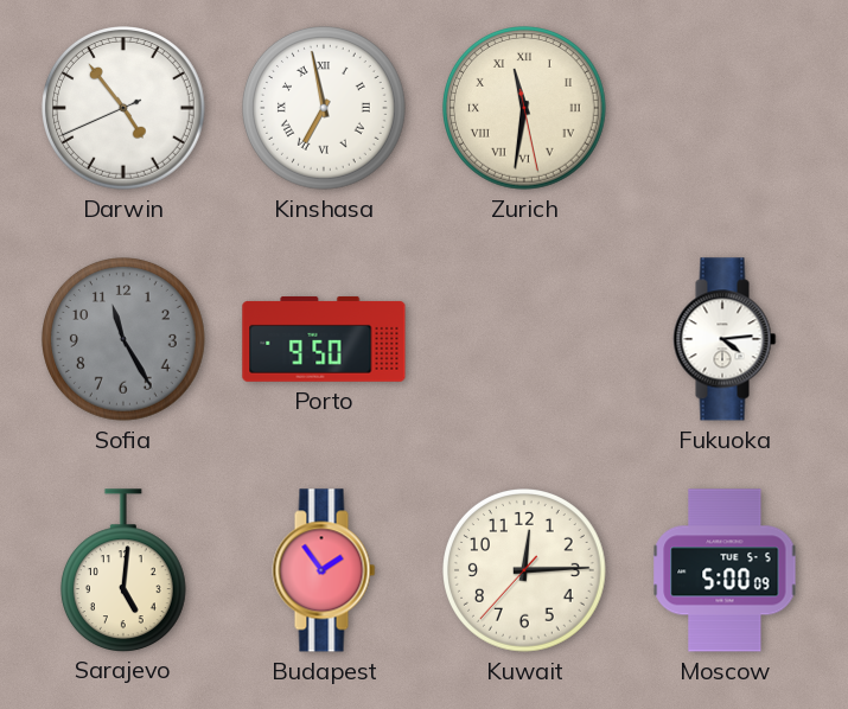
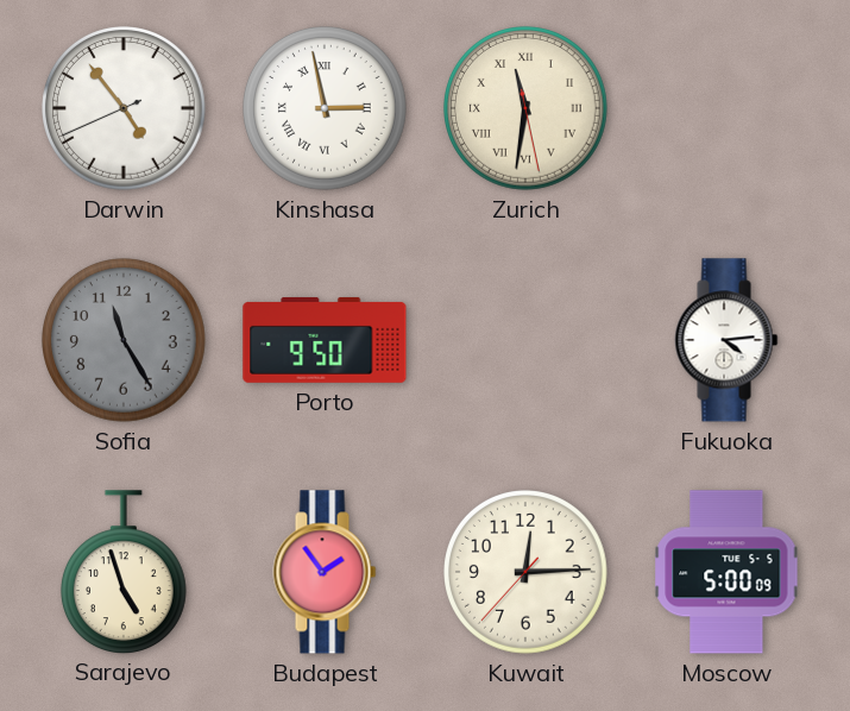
Kinshasa: 6:58 -> 2:58
Sarajevo: 5:01 -> 4:57
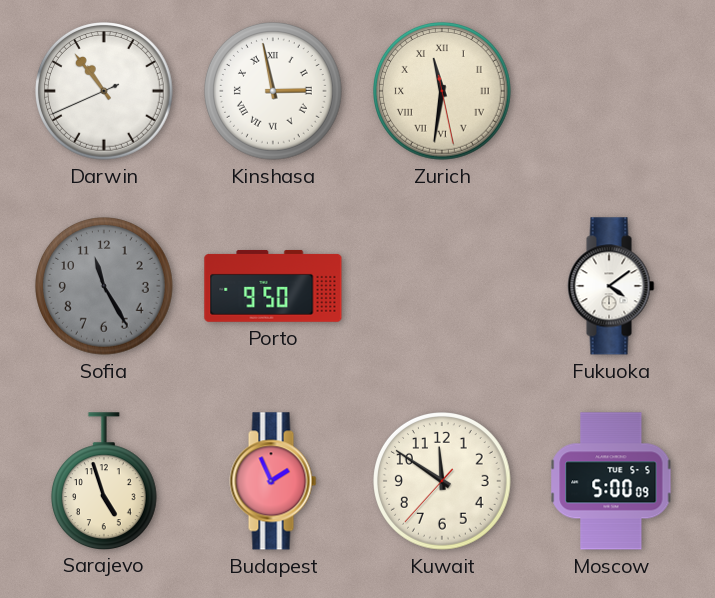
Darwin: 4:53 -> 10:53
Fukuoka: 4:14 -> 4:09
Budapest: 1:54 -> 1:56
Kuwait: 12:14 -> 11:50
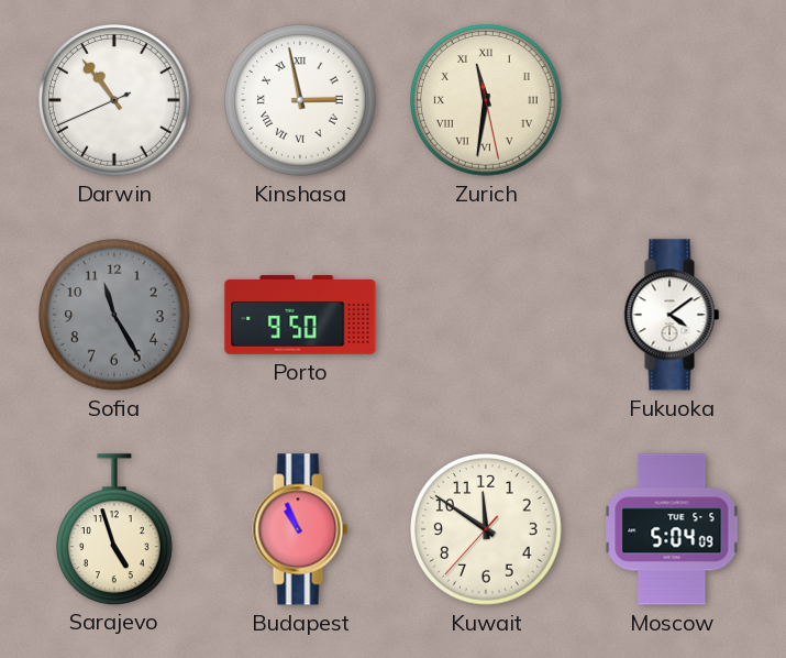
Budapest: 1:56 -> 10:56
Moscow: 5:00 -> 5:04
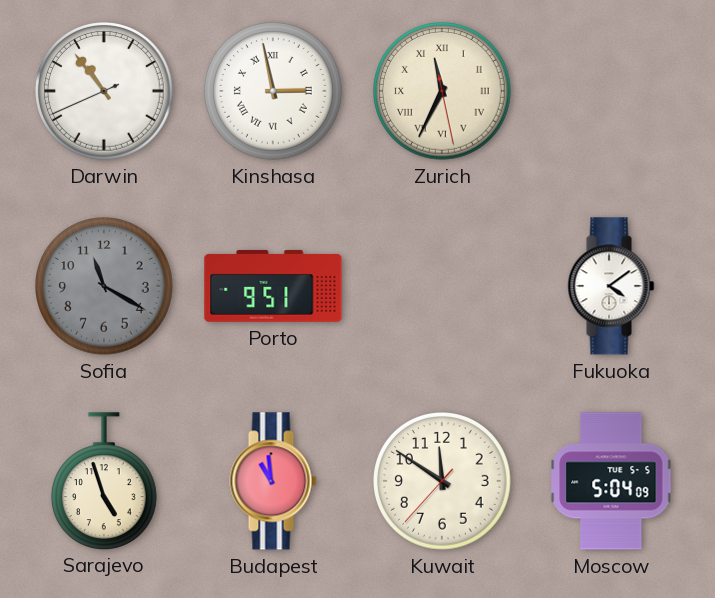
Zurich: 11:31 -> 11:34
Sofia: 11:25 -> 11:20
Porto: 9:50 -> 9:51
Budapest: 10:56 -> 10:59
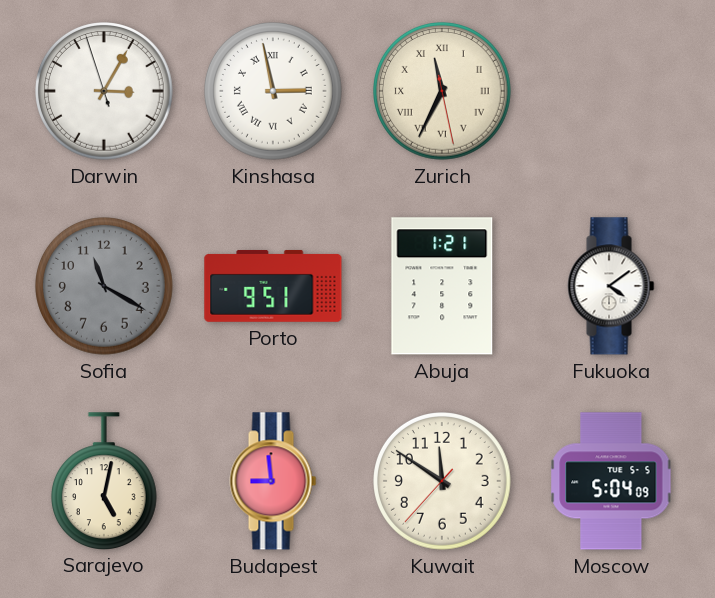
Darwin: 10:53 -> 3:04
Abuja: none -> 1:21
Sarajevo: 4:57 -> 5:02
Budapest: 10:59 -> 8:59
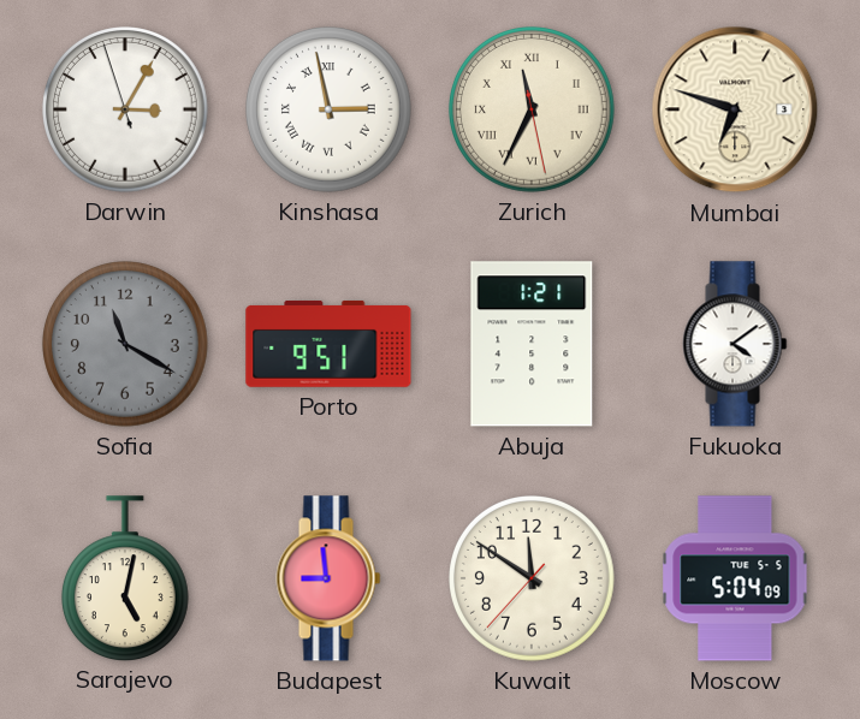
Mumbai: none -> 6:48
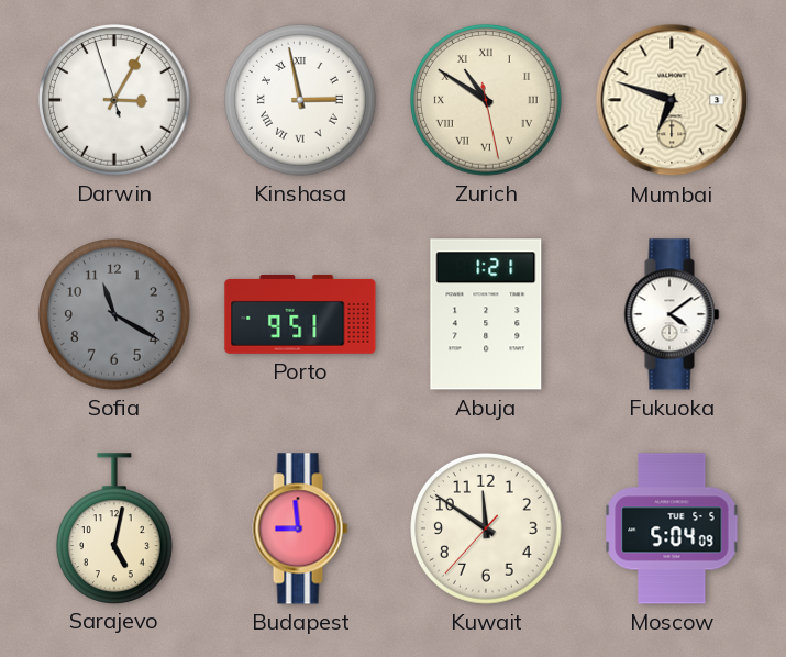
Zurich: 11:34 -> 10:50
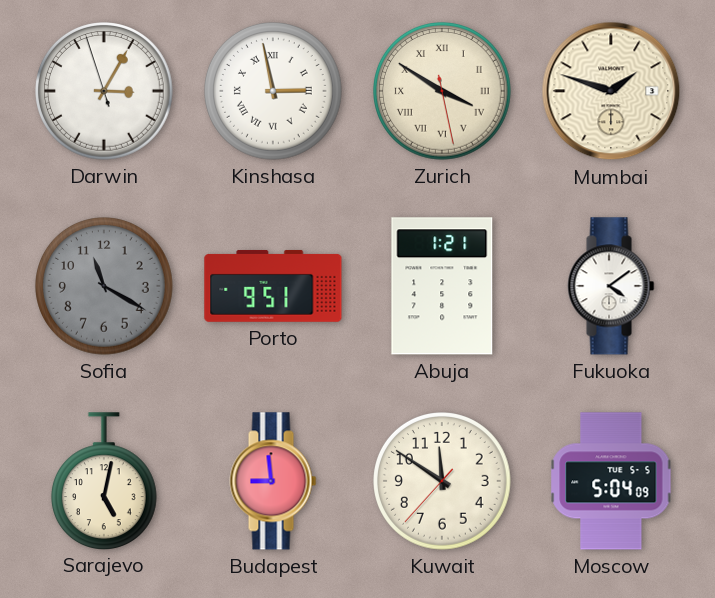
Zurich: 10:50 -> 3:50
Mumbai: 6:48 -> 1:48
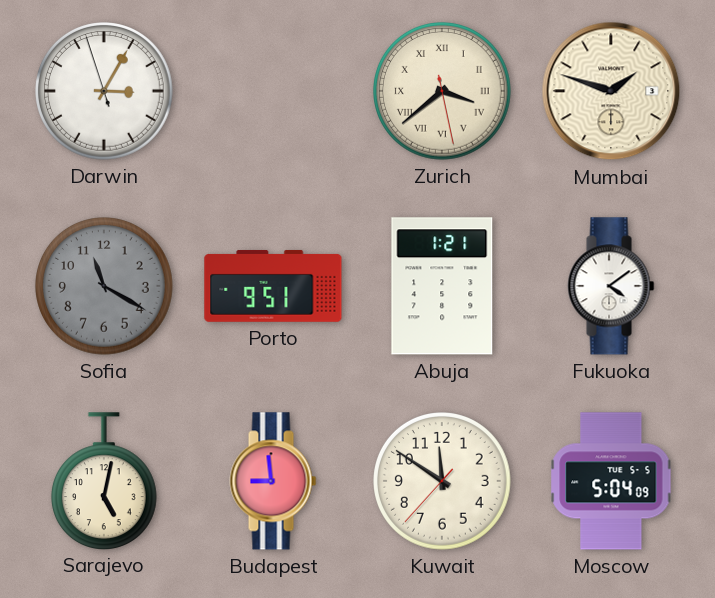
Kinshasa: 2:58 -> none
Zurich: 3:50 -> 3:38
